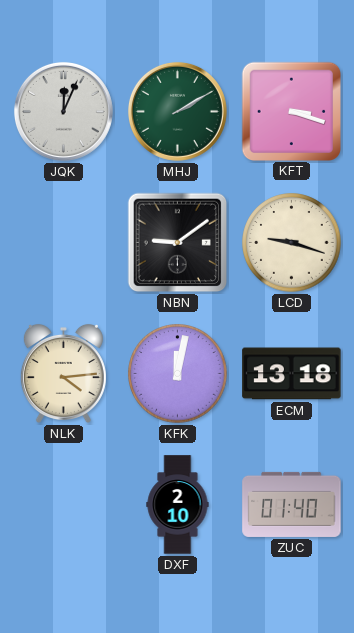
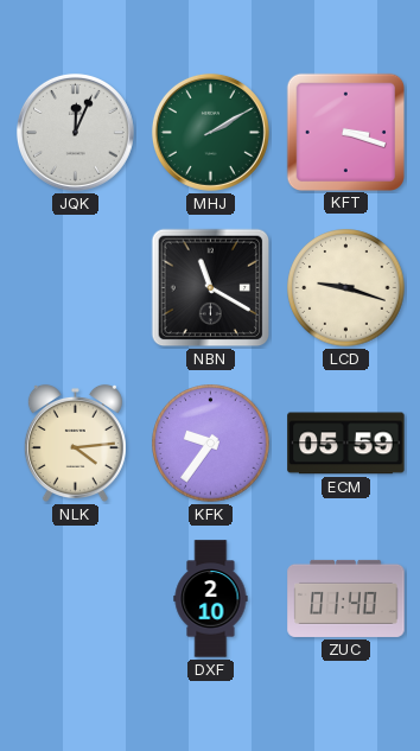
NBN: 9:09 -> 11:20
KFK: 12:02 -> 9:36
ECM: 13:18 -> 05:59
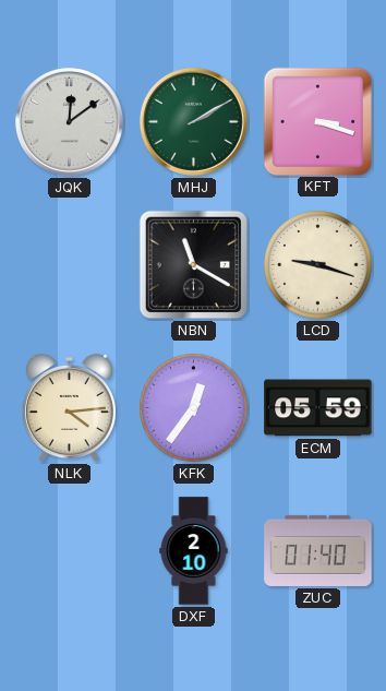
JQK: 12:04 -> 12:09
KFK: 9:36 -> 12:36
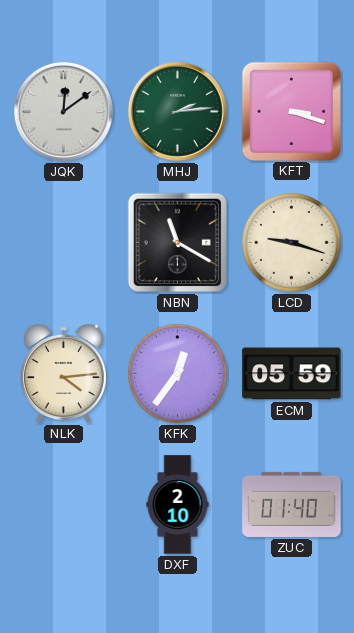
MHJ: 2:10 -> 2:14
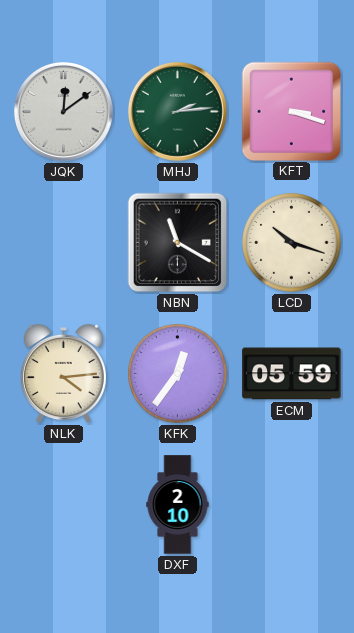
LCD: 9:18 -> 10:18
ZUC: 01:40 -> none
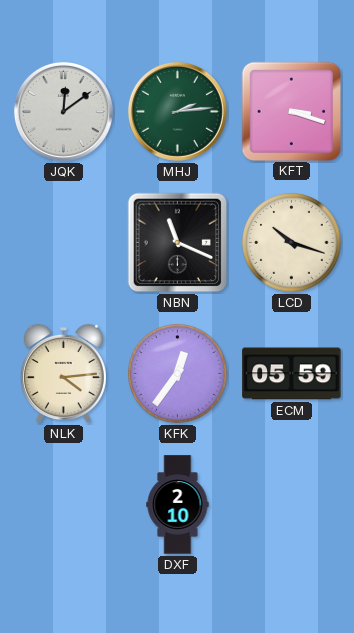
NBN: 11:20 -> 11:19
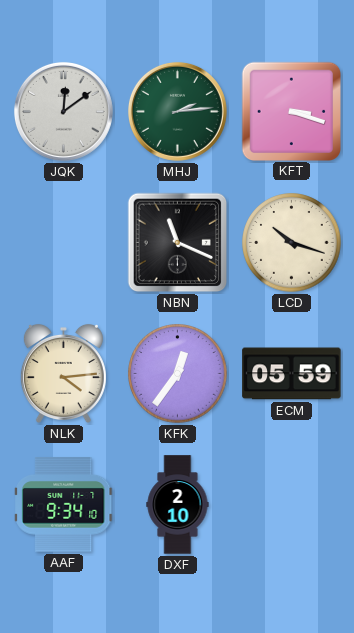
AAF: none -> 9:34
